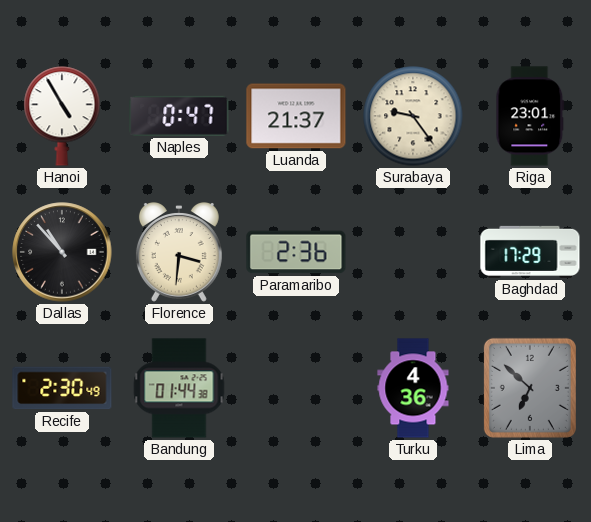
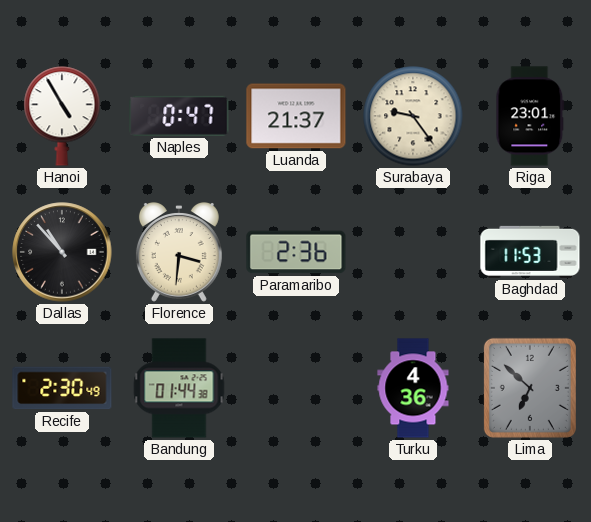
Baghdad: 17:29 -> 11:53
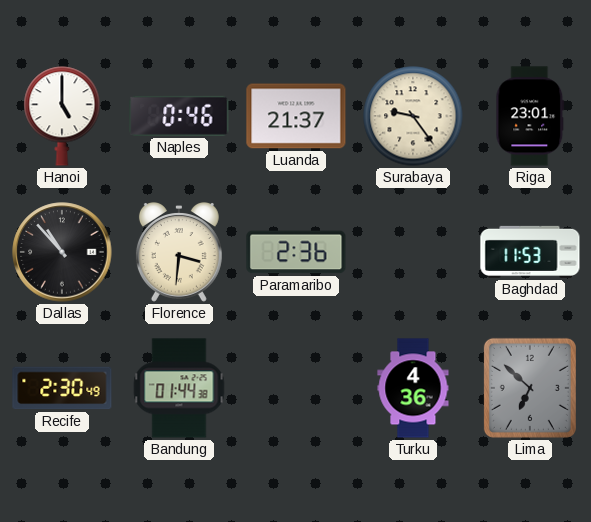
Hanoi: 4:55 -> 5:00
Naples: 0:47 -> 0:46
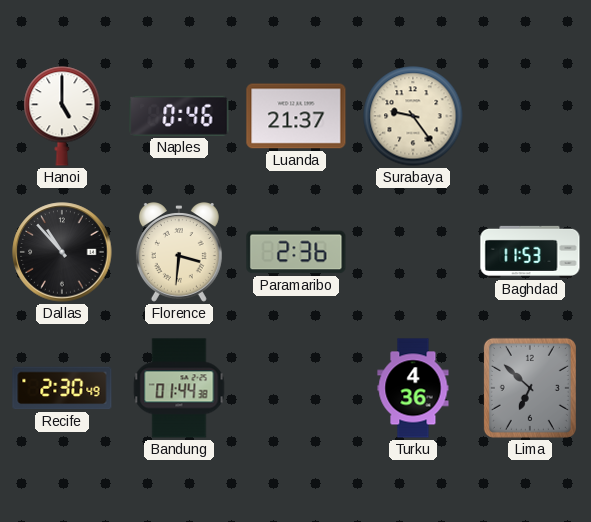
Riga: 23:01 -> none
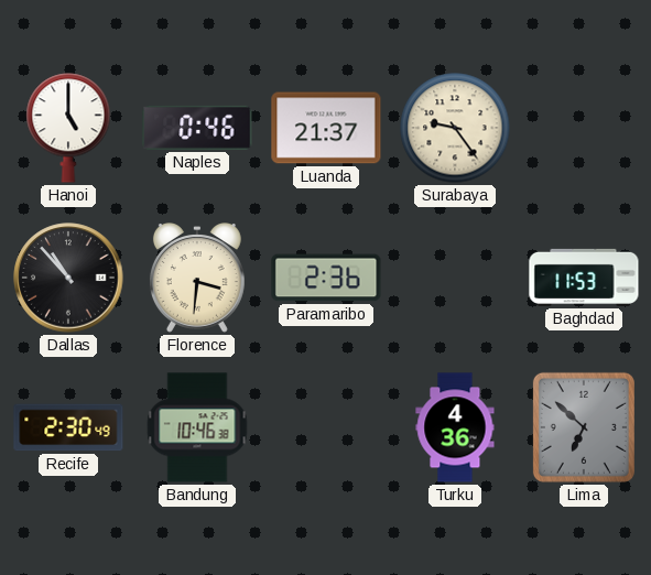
Bandung: 01:44 -> 10:46
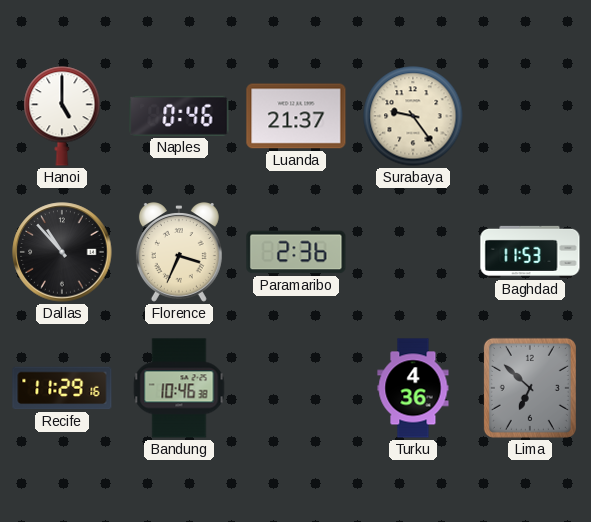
Florence: 3:31 -> 3:34
Recife: 2:30 -> 11:29
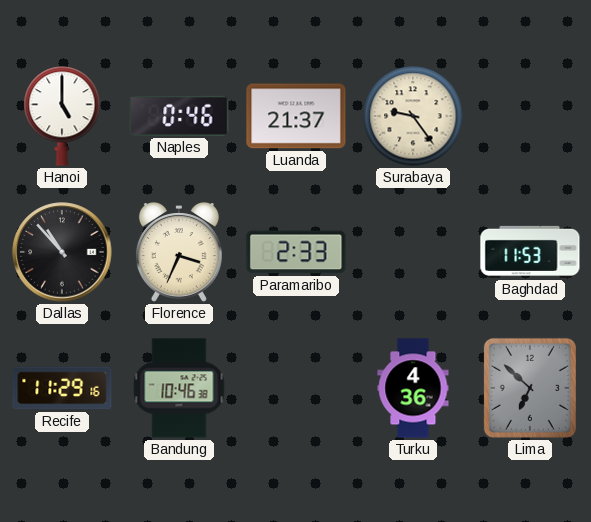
Paramaribo: 2:36 -> 2:33
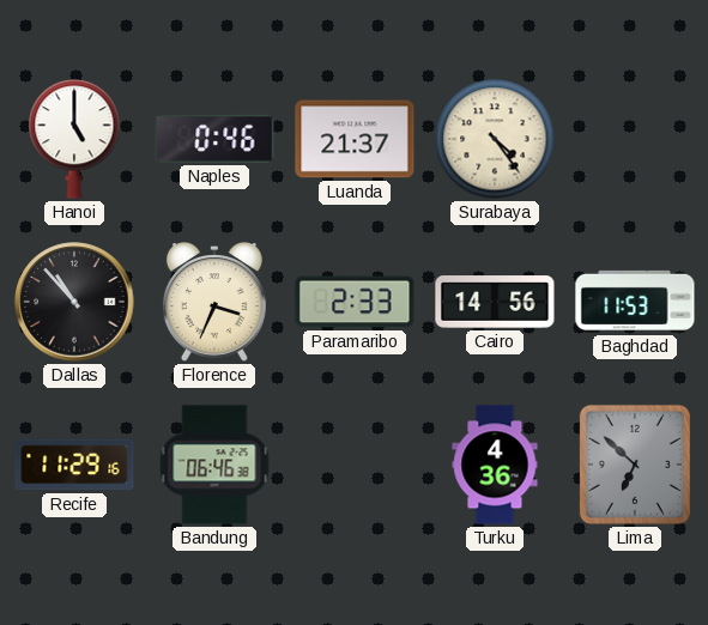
Surabaya: 9:24 -> 4:24
Cairo: none -> 14:56
Bandung: 10:46 -> 06:46
